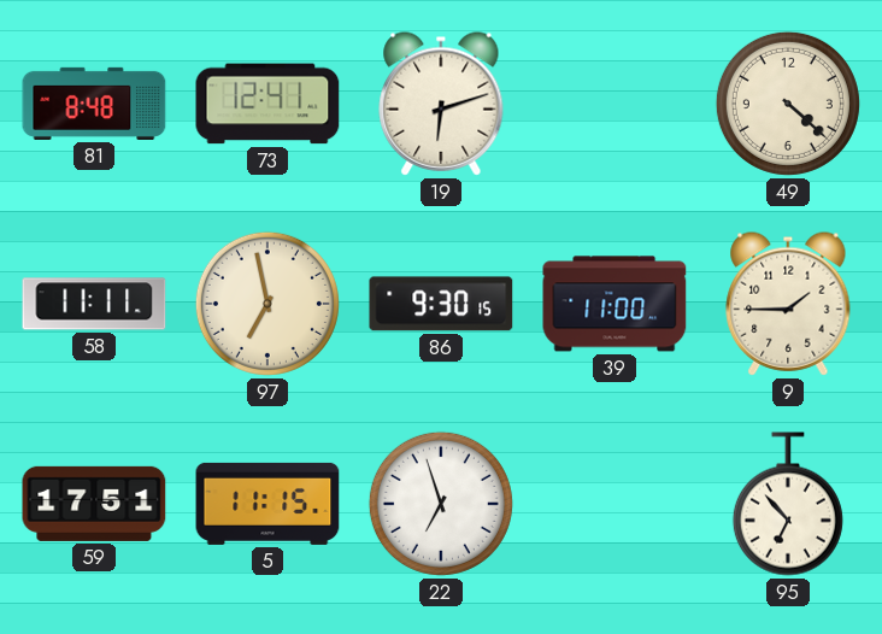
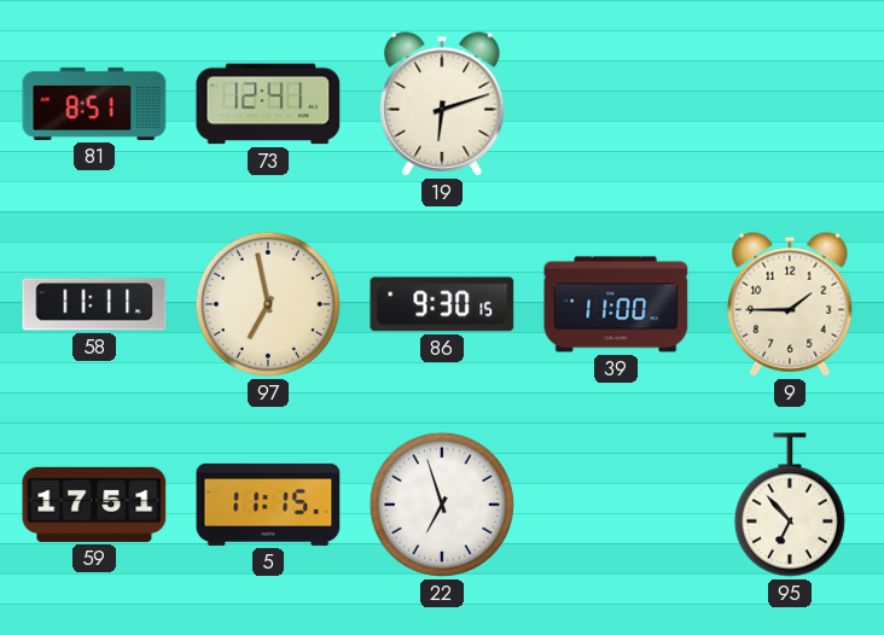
81: 8:48 -> 8:51
49: 4:22 -> none
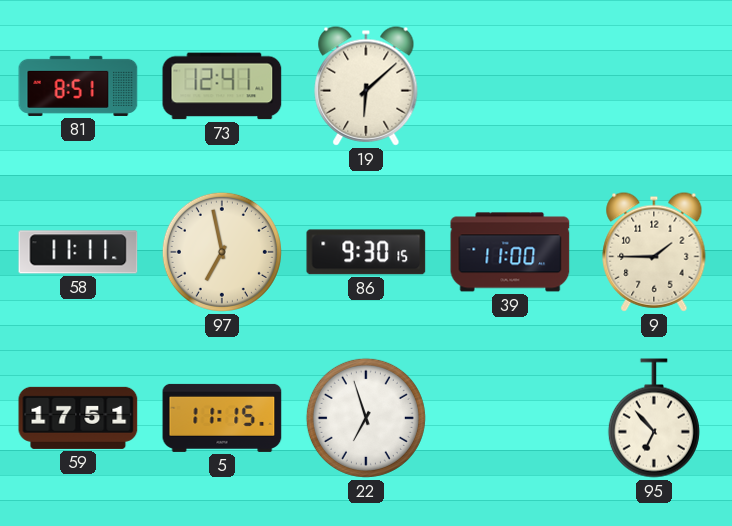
19: 6:12 -> 6:08
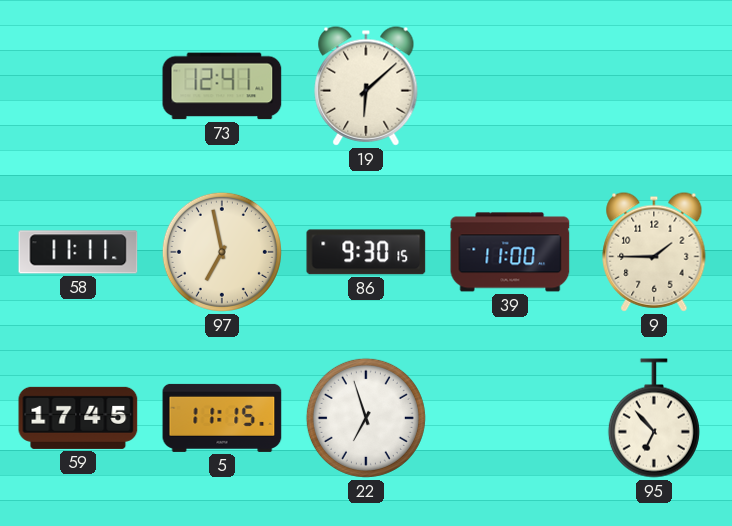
81: 8:51 -> none
59: 17:51 -> 17:45
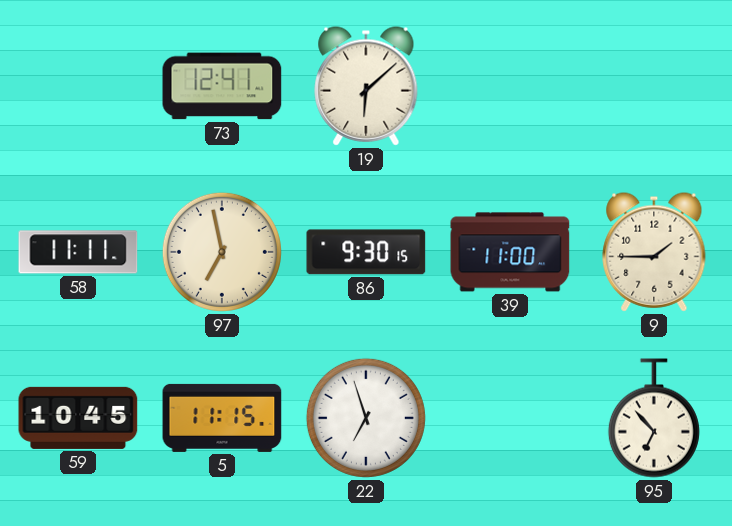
59: 17:45 -> 10:45
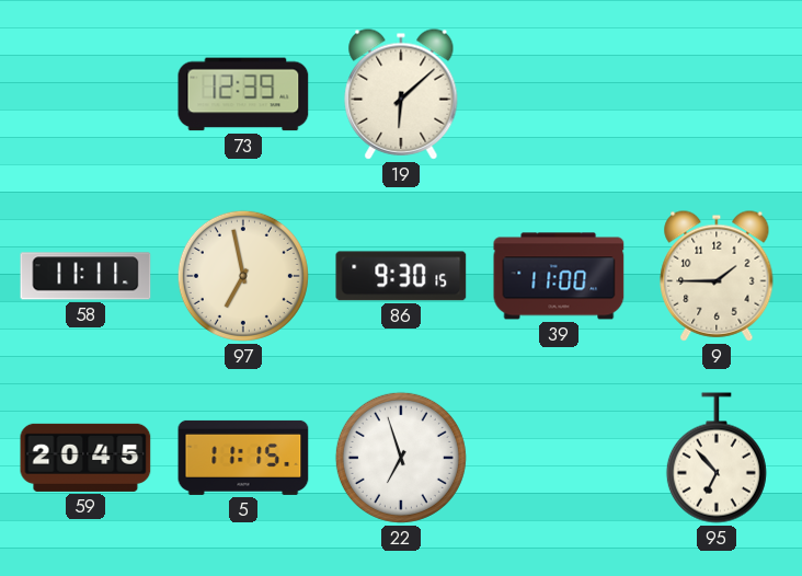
73: 12:41 -> 12:39
59: 10:45 -> 20:45
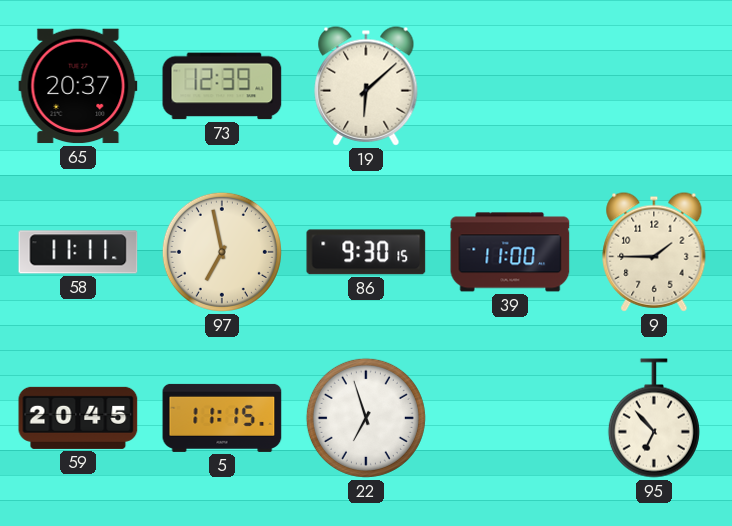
65: none -> 20:37
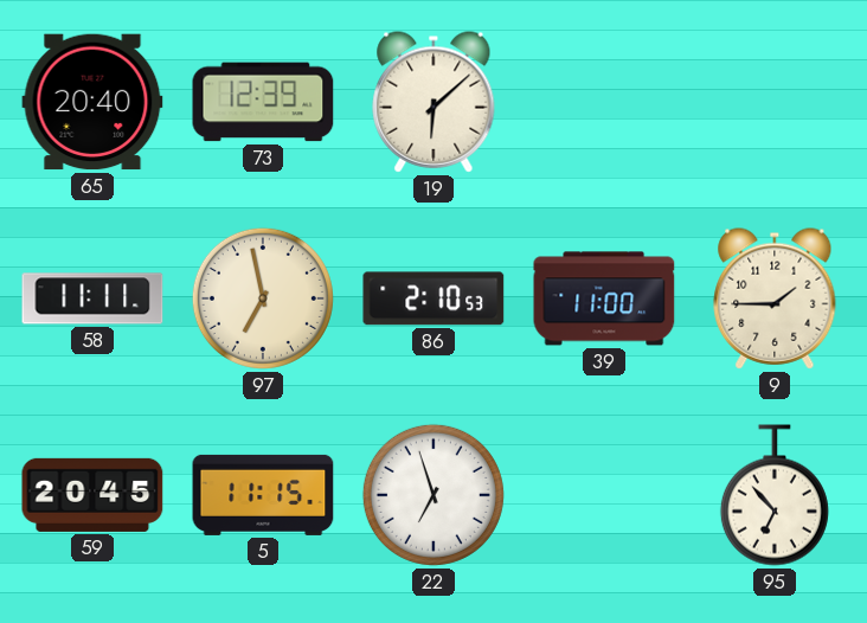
65: 20:37 -> 20:40
86: 9:30 -> 2:10
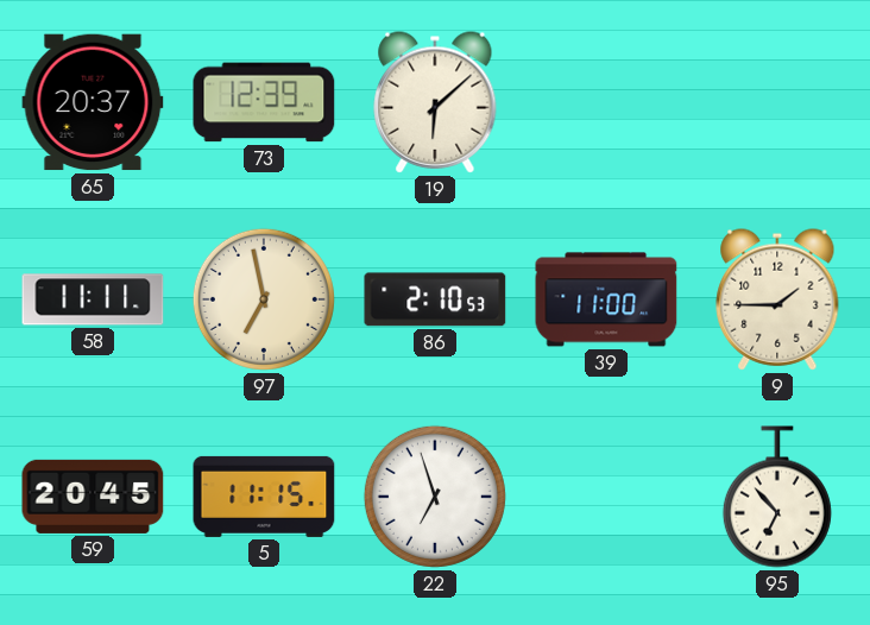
65: 20:40 -> 20:37
